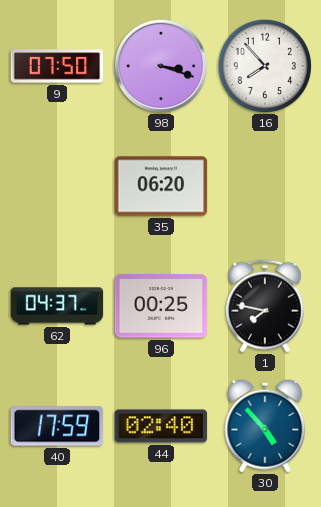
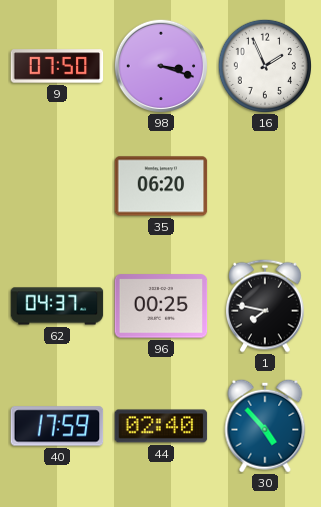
16: 7:53 -> 1:56
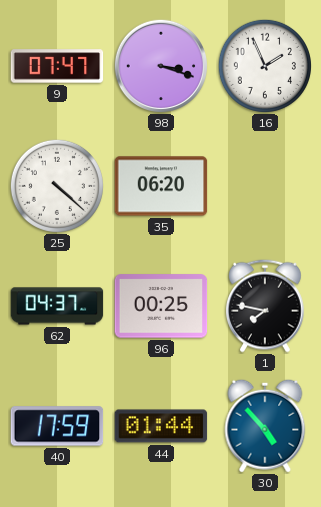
9: 07:50 -> 07:47
25: none -> 4:22
44: 02:40 -> 01:44
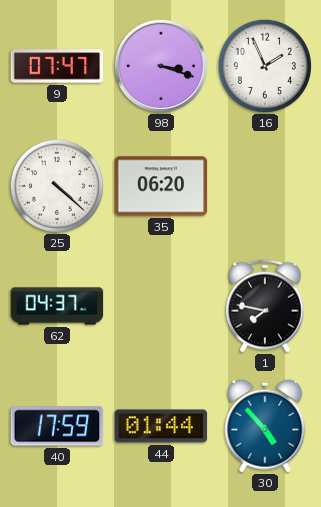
96: 00:25 -> none
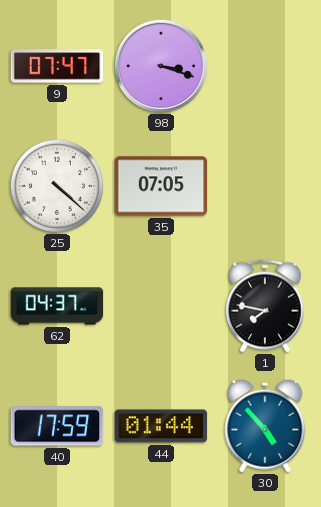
16: 1:56 -> none
35: 06:20 -> 07:05
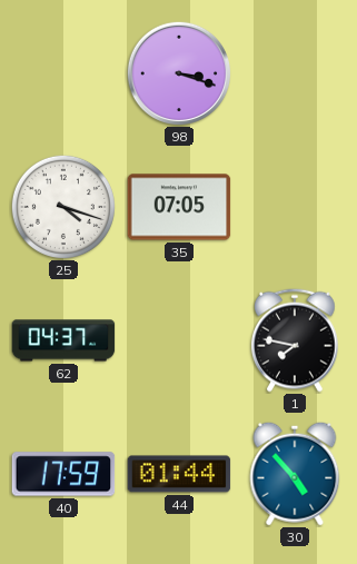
9: 07:47 -> none
25: 4:22 -> 4:18
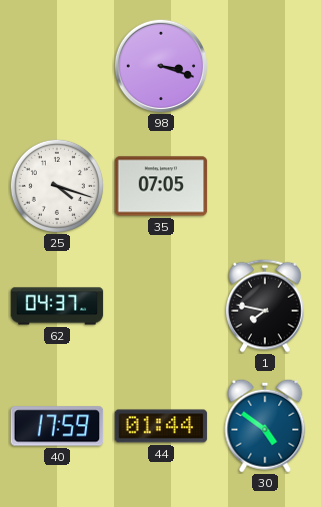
30: 4:53 -> 4:51
